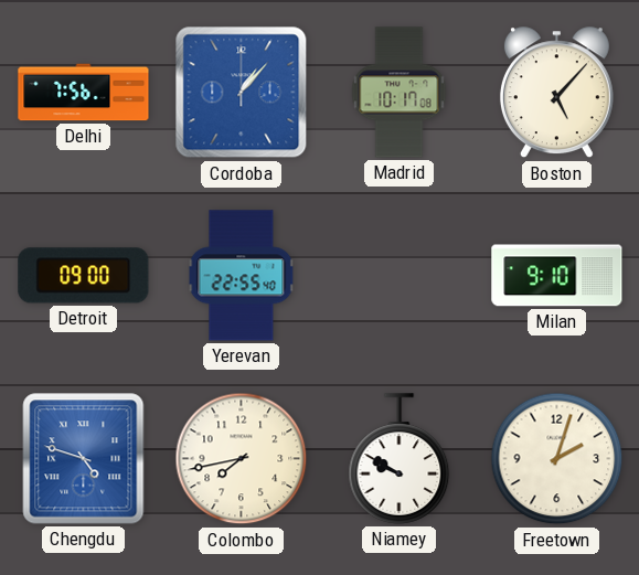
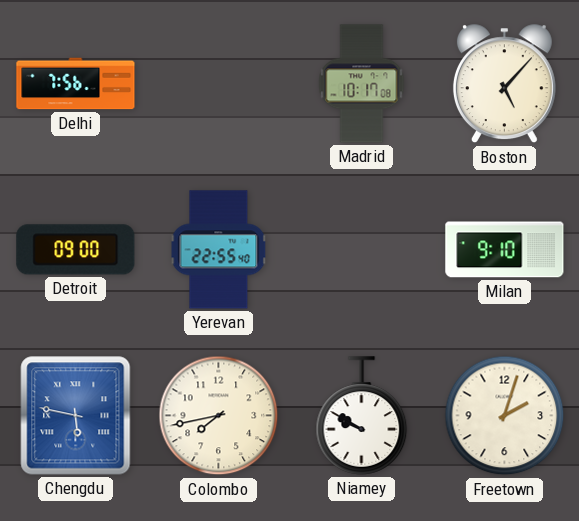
Cordoba: 1:07 -> none
Chengdu: 4:48 -> 5:47
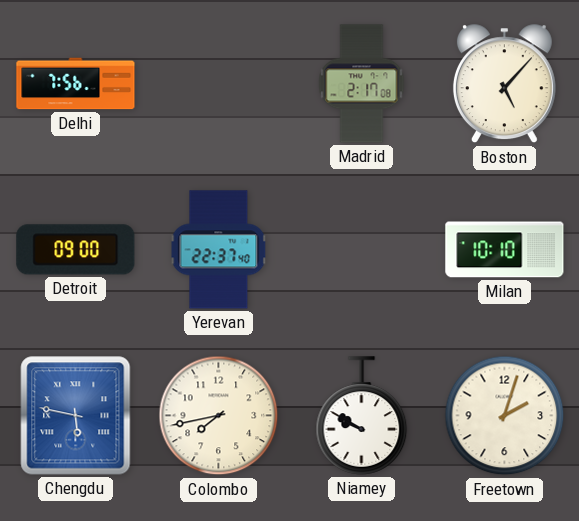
Madrid: 10:17 -> 2:17
Yerevan: 22:55 -> 22:37
Milan: 9:10 -> 10:10
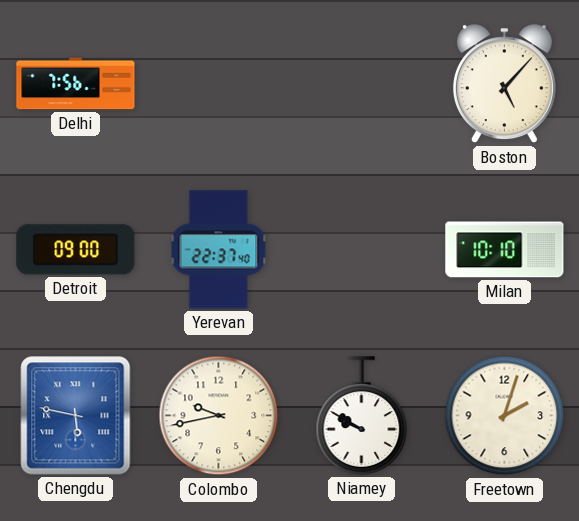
Madrid: 2:17 -> none
Colombo: 7:43 -> 9:43
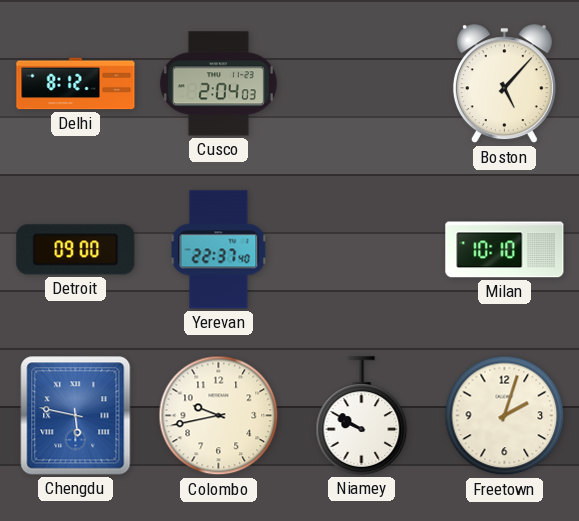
Delhi: 7:56 -> 8:12
Cusco: none -> 2:04
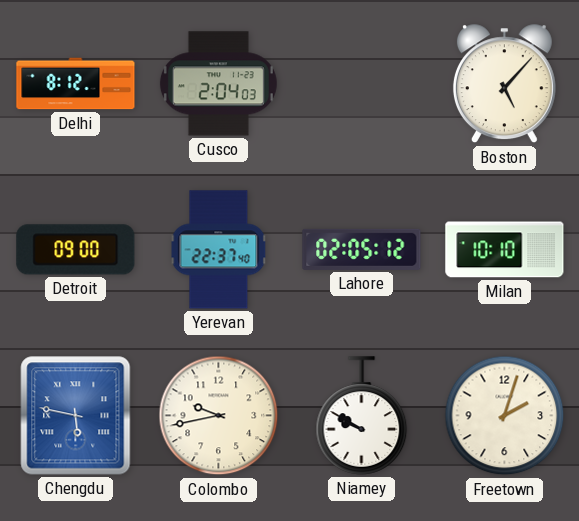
Lahore: none -> 02:05
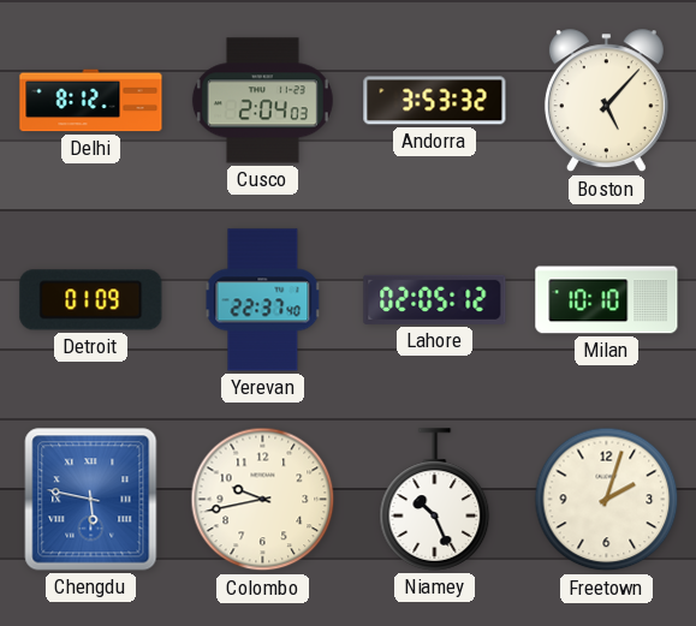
Andorra: none -> 3:53
Detroit: 09:00 -> 01:09
Niamey: 9:50 -> 10:26
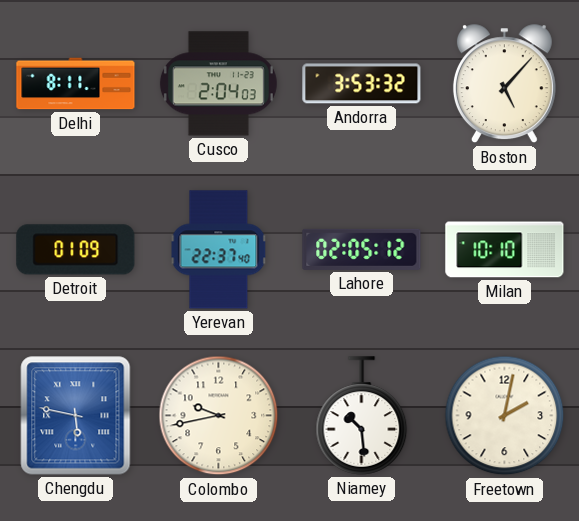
Delhi: 8:12 -> 8:11
Niamey: 10:26 -> 10:29
Freetown: 2:03 -> 2:02
